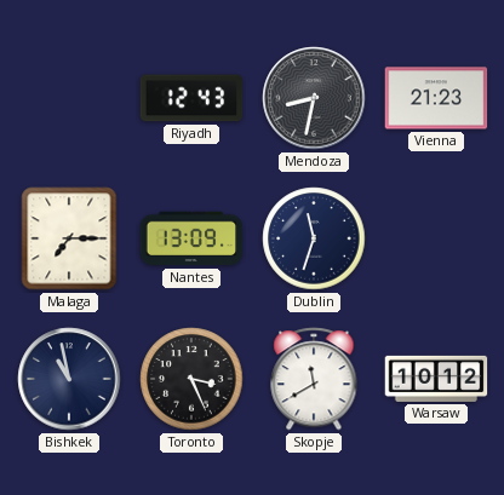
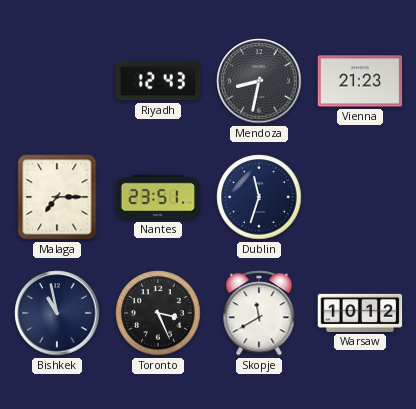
Nantes: 13:09 -> 23:51
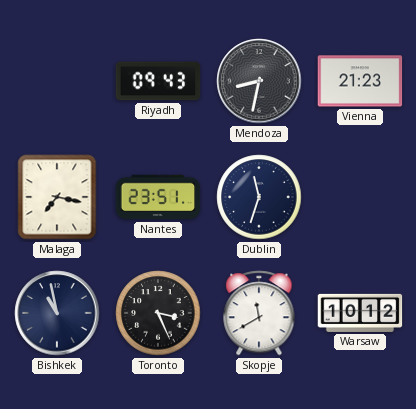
Riyadh: 12:43 -> 09:43
Malaga: 7:15 -> 7:17
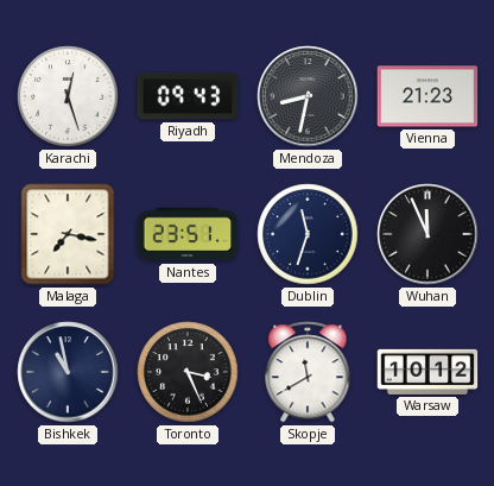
Karachi: none -> 12:27
Wuhan: none -> 11:56
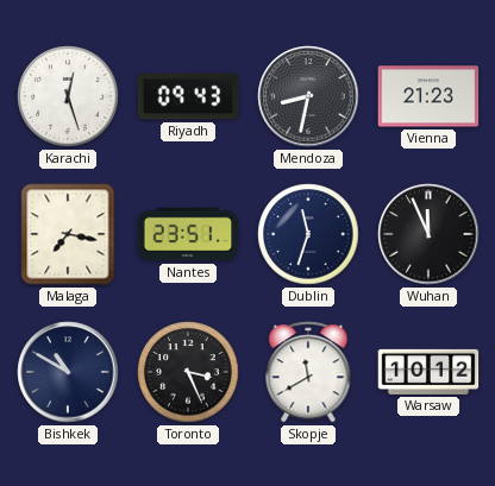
Bishkek: 10:58 -> 10:50
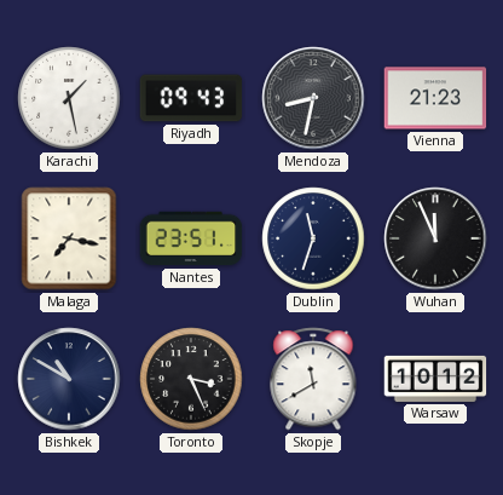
Karachi: 12:27 -> 1:28
